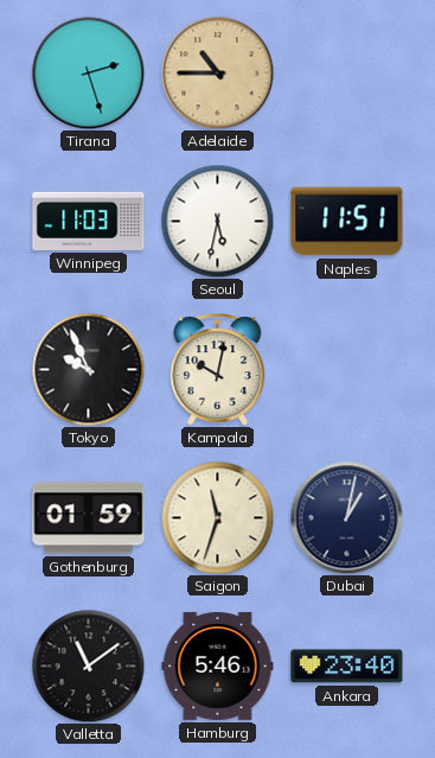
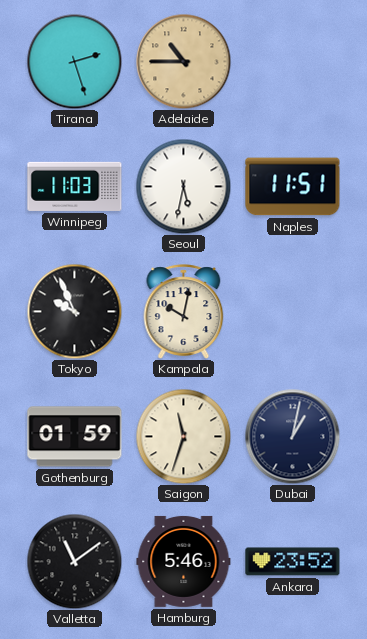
Ankara: 23:40 -> 23:52
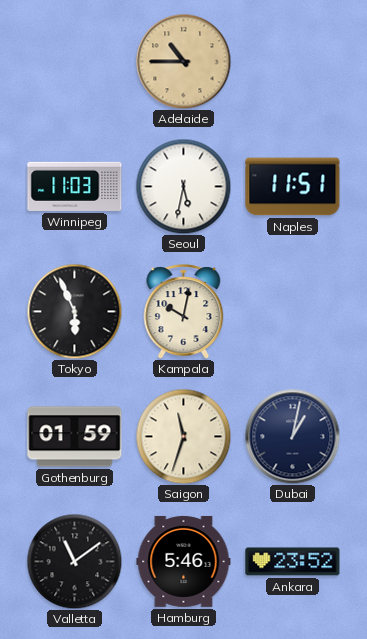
Tirana: 2:27 -> none
Tokyo: 9:56 -> 5:56
